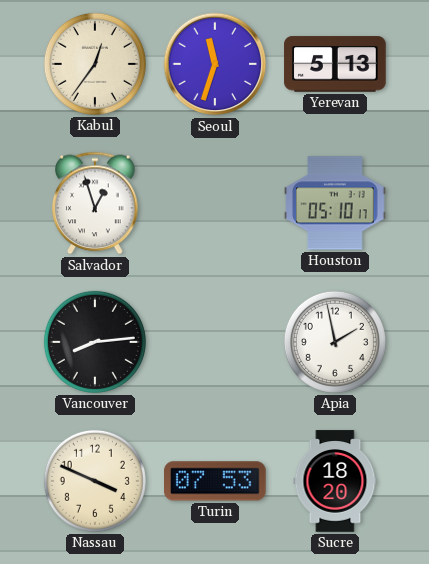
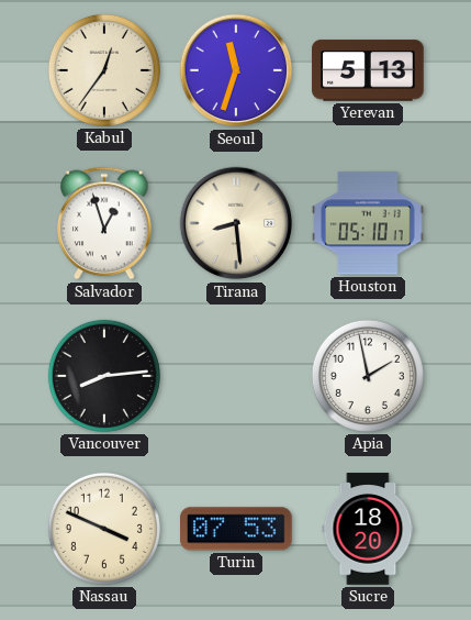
Tirana: none -> 8:29
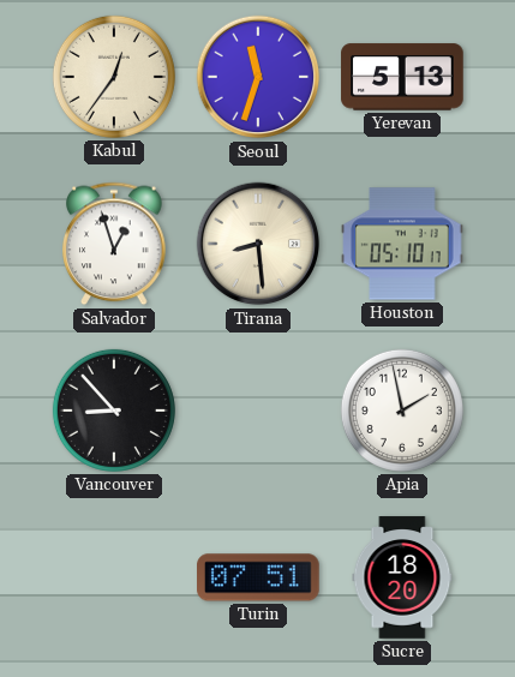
Vancouver: 8:14 -> 8:53
Nassau: 3:49 -> none
Turin: 07:53 -> 07:51
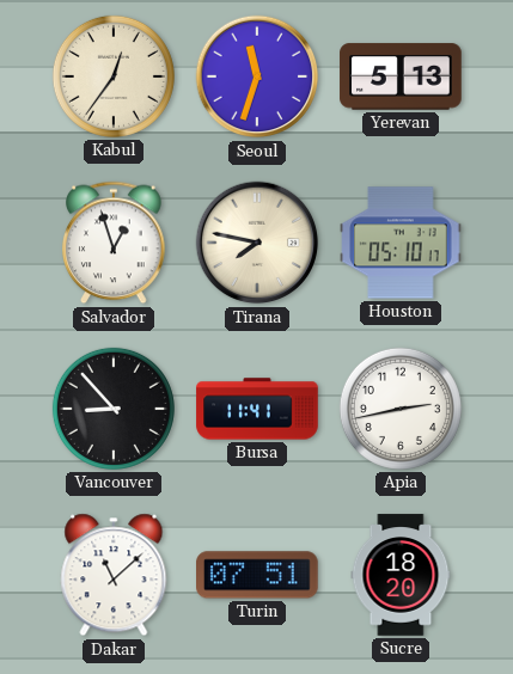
Tirana: 8:29 -> 7:47
Bursa: none -> 11:41
Apia: 1:58 -> 2:43
Dakar: none -> 11:08
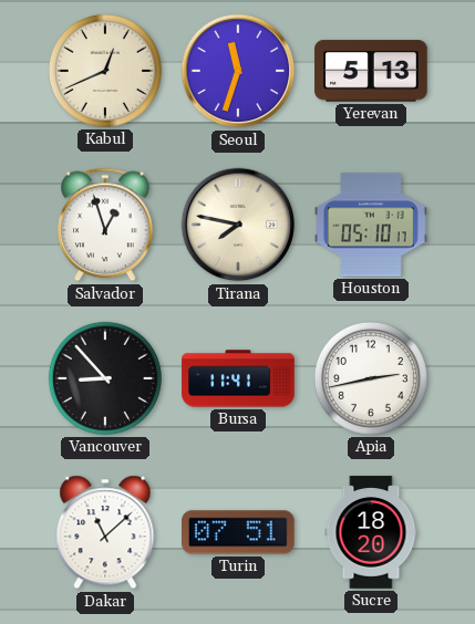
Kabul: 12:36 -> 12:41
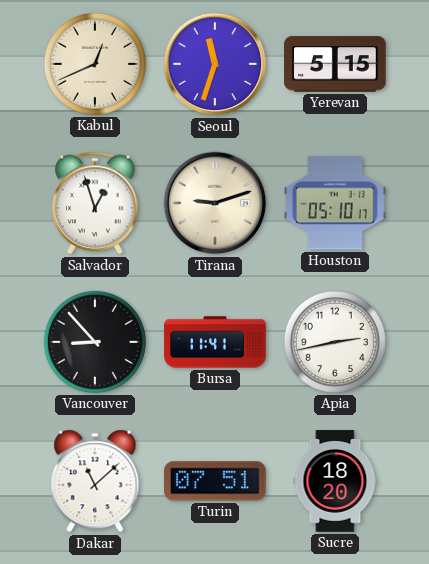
Yerevan: 5:13 -> 5:15
Tirana: 7:47 -> 9:12
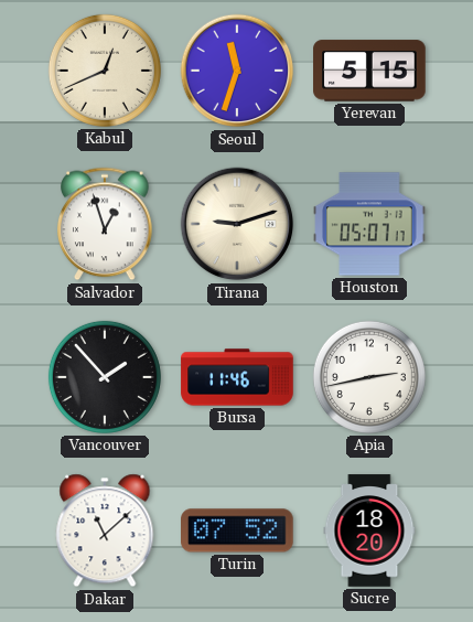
Houston: 05:10 -> 05:07
Vancouver: 8:53 -> 1:53
Bursa: 11:41 -> 11:46
Turin: 07:51 -> 07:52
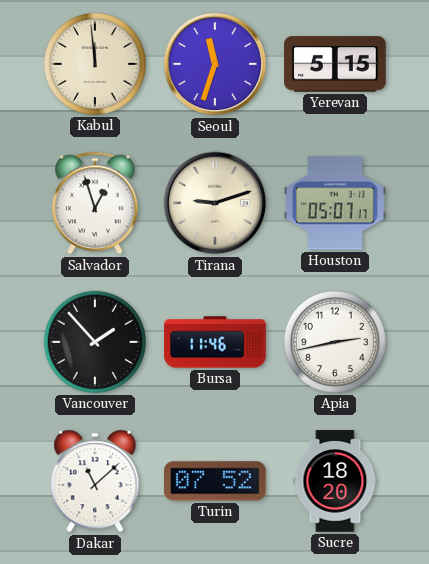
Kabul: 12:41 -> 11:59
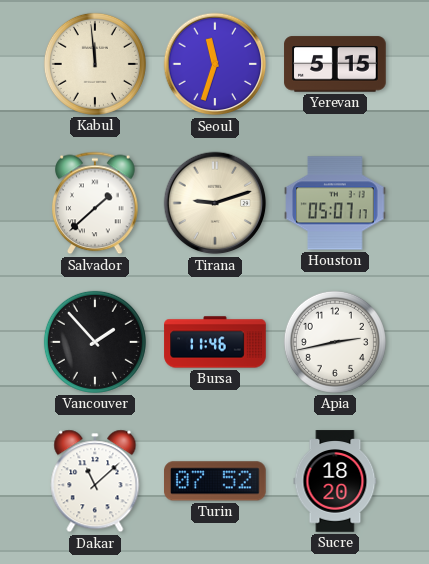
Salvador: 12:57 -> 1:38
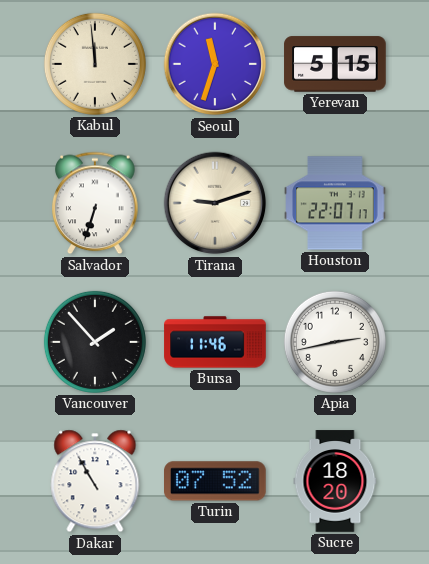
Salvador: 1:38 -> 6:33
Houston: 05:07 -> 22:07
Dakar: 11:08 -> 10:55
